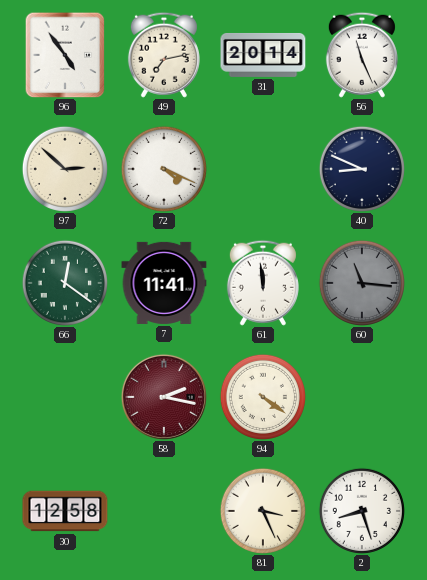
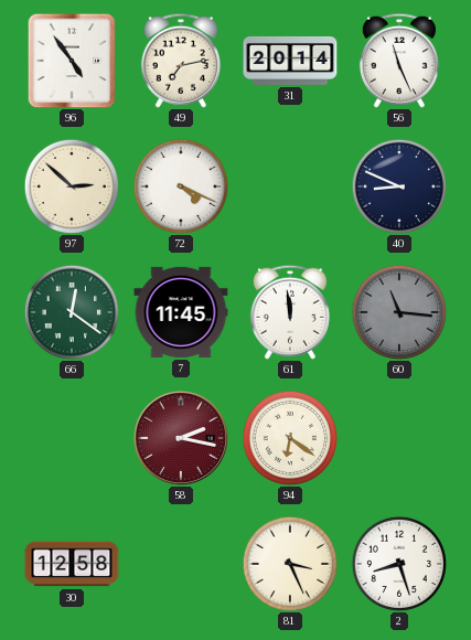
7: 11:41 -> 11:45
94: 4:21 -> 6:21
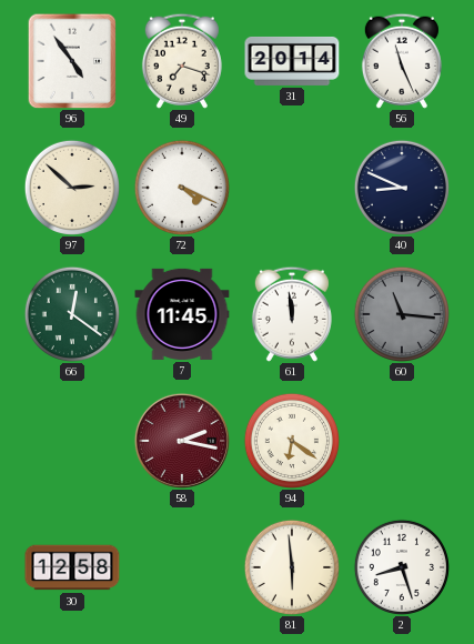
49: 7:13 -> 7:18
81: 3:26 -> 5:59
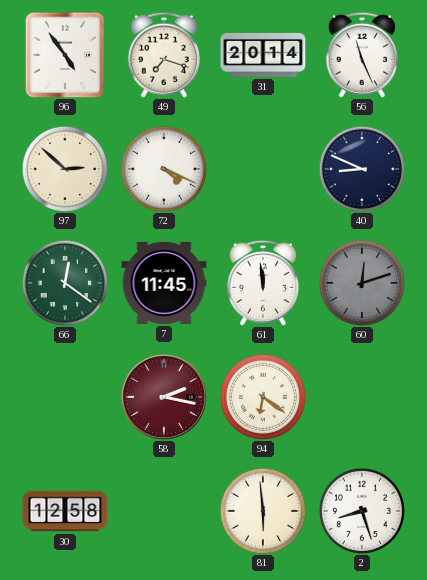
60: 11:16 -> 12:12
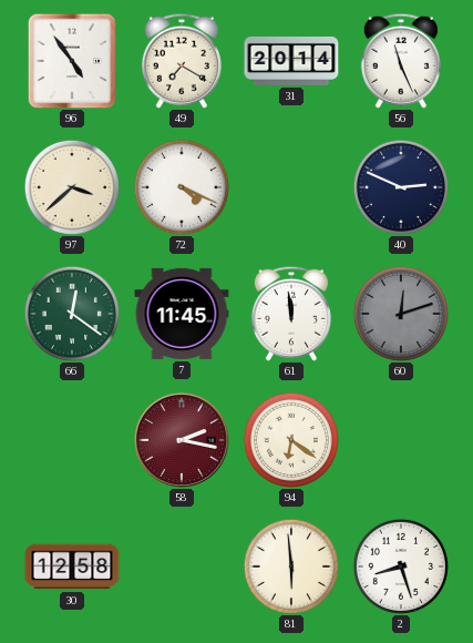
49: 7:18 -> 7:20
97: 2:52 -> 3:38
40: 8:49 -> 2:49
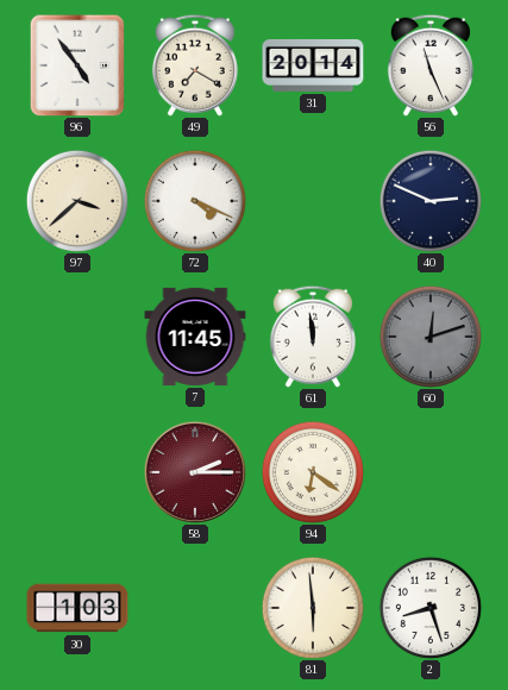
66: 12:21 -> none
58: 2:17 -> 2:15
30: 12:58 -> 1:03
